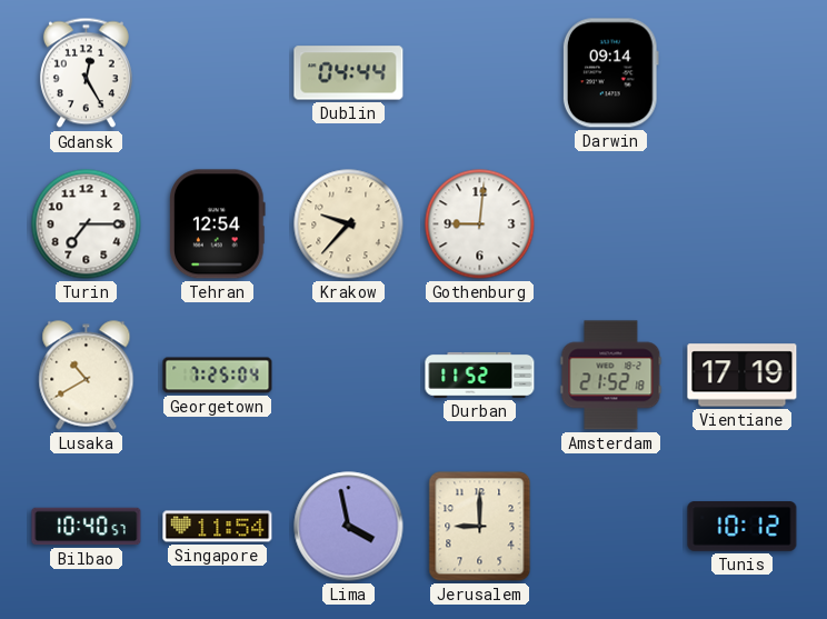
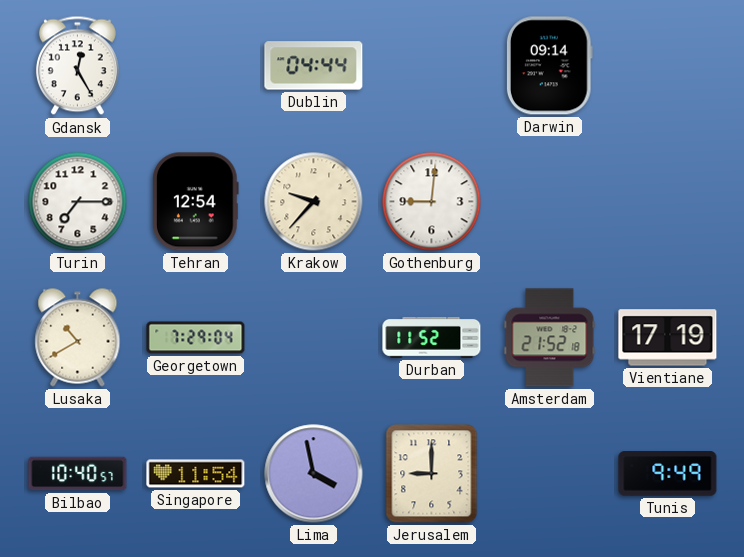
Georgetown: 7:25 -> 7:29
Tunis: 10:12 -> 9:49
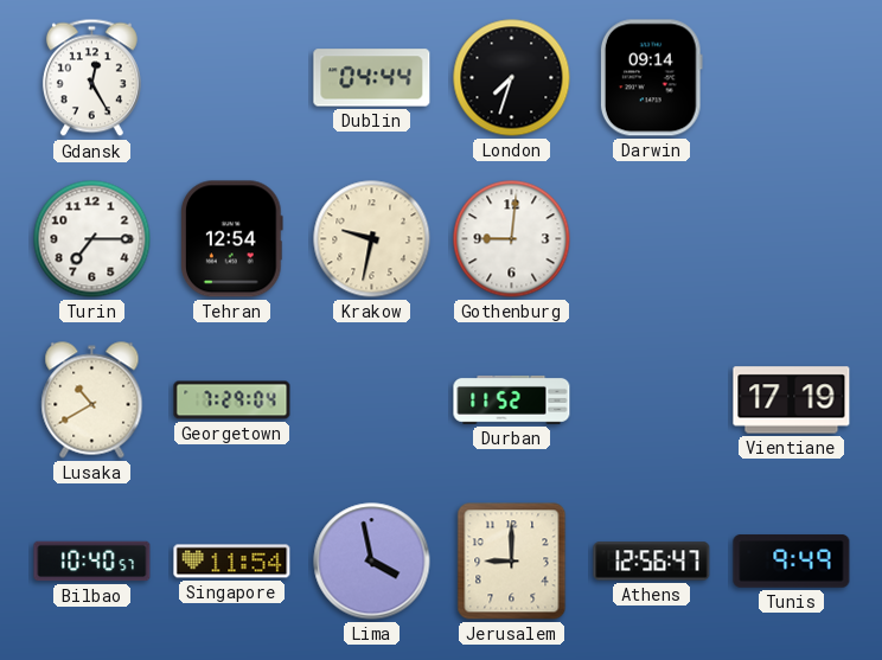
London: none -> 7:33
Krakow: 9:37 -> 9:32
Amsterdam: 21:52 -> none
Athens: none -> 12:56
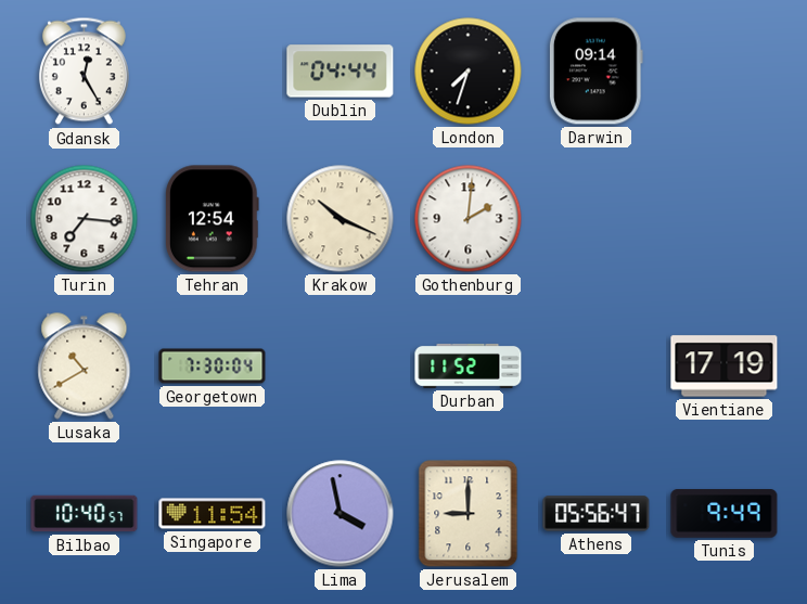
Turin: 7:15 -> 7:16
Krakow: 9:32 -> 10:19
Gothenburg: 9:01 -> 2:01
Georgetown: 7:29 -> 7:30
Athens: 12:56 -> 05:56
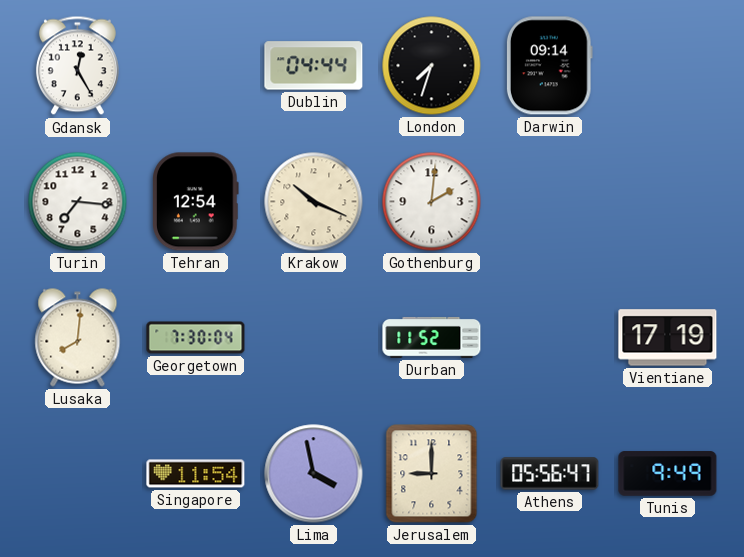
Lusaka: 10:40 -> 8:01
Bilbao: 10:40 -> none
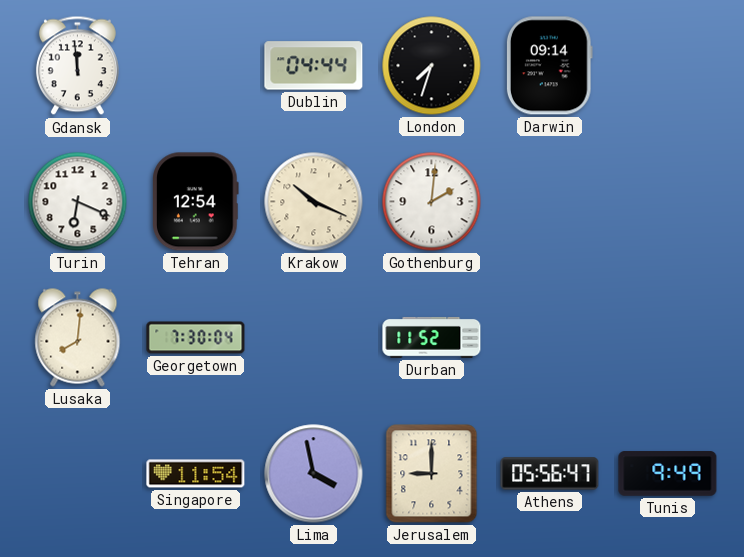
Gdansk: 12:25 -> 11:59
Turin: 7:16 -> 6:19
Vientiane: 17:19 -> none
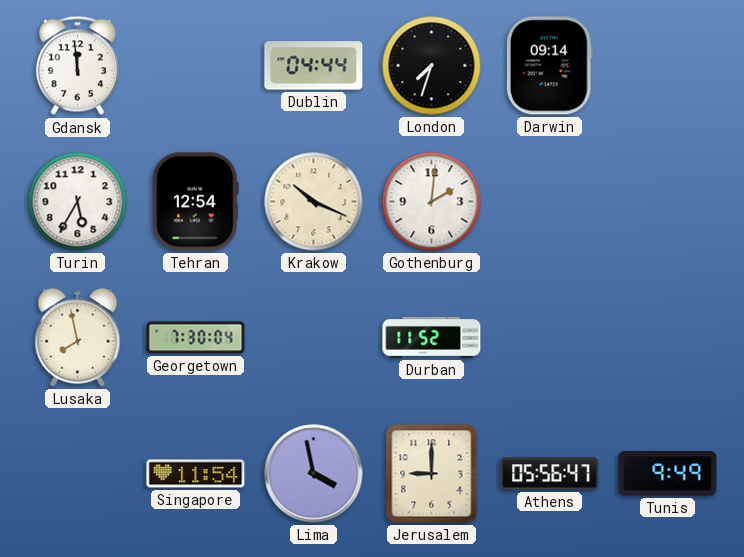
Turin: 6:19 -> 5:35
Lusaka: 8:01 -> 7:58
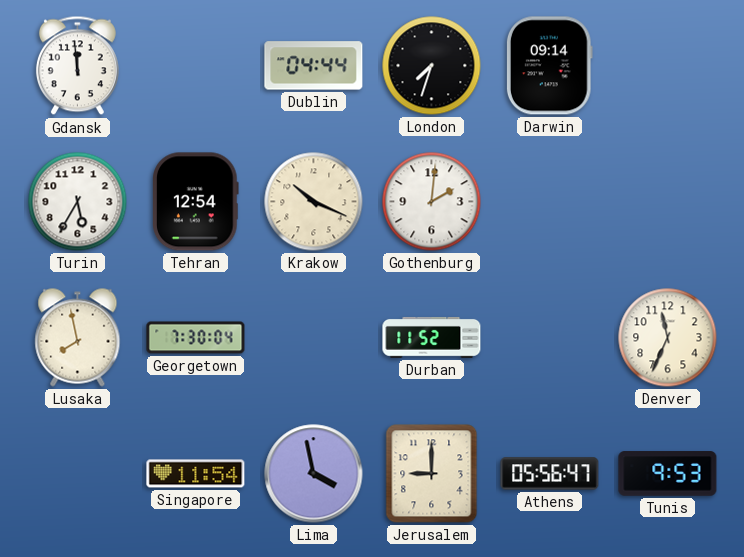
Denver: none -> 11:34
Tunis: 9:49 -> 9:53
